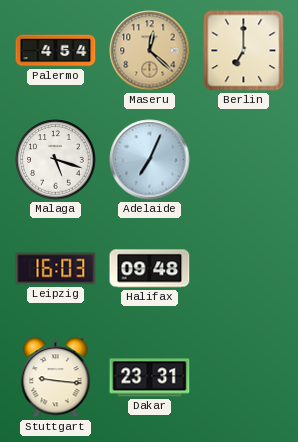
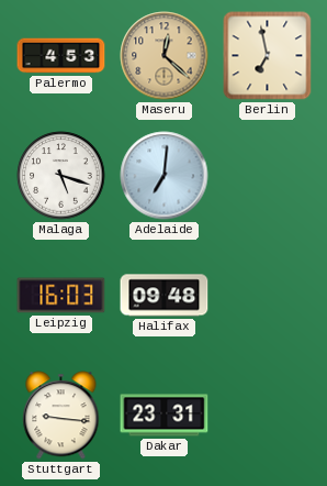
Palermo: 4:54 -> 4:53
Berlin: 7:00 -> 6:58
Adelaide: 7:04 -> 7:01
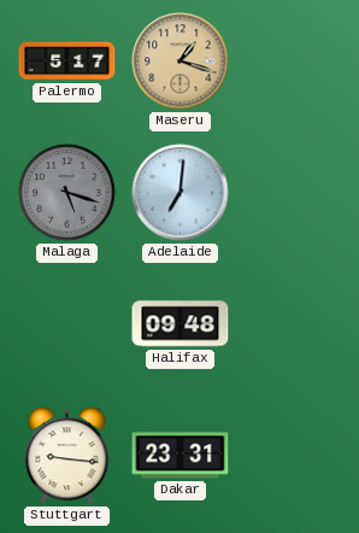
Palermo: 4:53 -> 5:17
Maseru: 12:22 -> 1:18
Berlin: 6:58 -> none
Malaga dial: white -> grey
Leipzig: 16:03 -> none
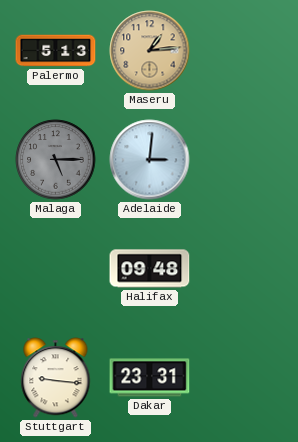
Palermo: 5:17 -> 5:13
Maseru: 1:18 -> 1:14
Malaga: 5:18 -> 5:15
Adelaide: 7:01 -> 3:01
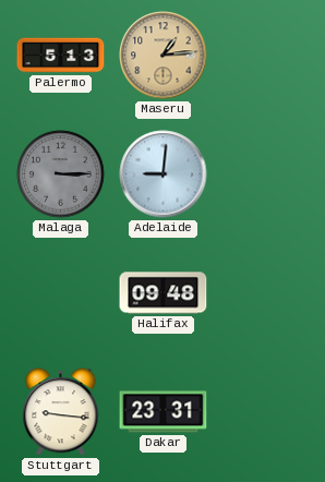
Malaga: 5:15 -> 3:15
Adelaide: 3:01 -> 9:01
